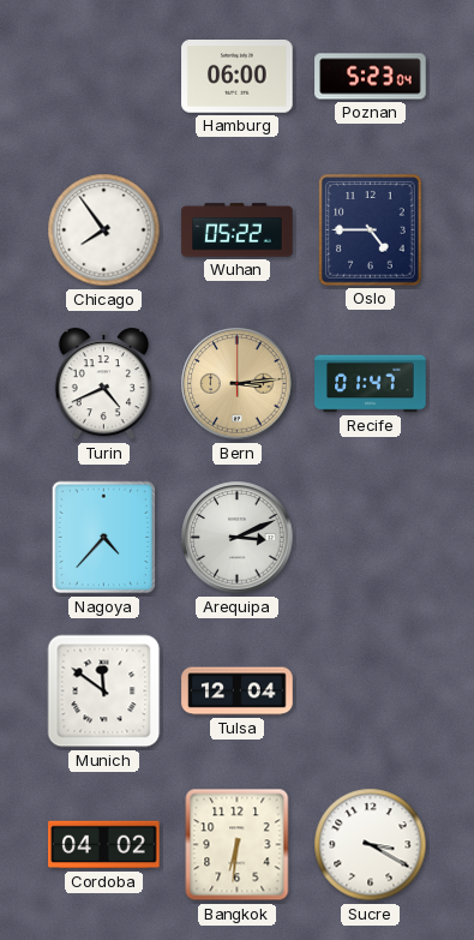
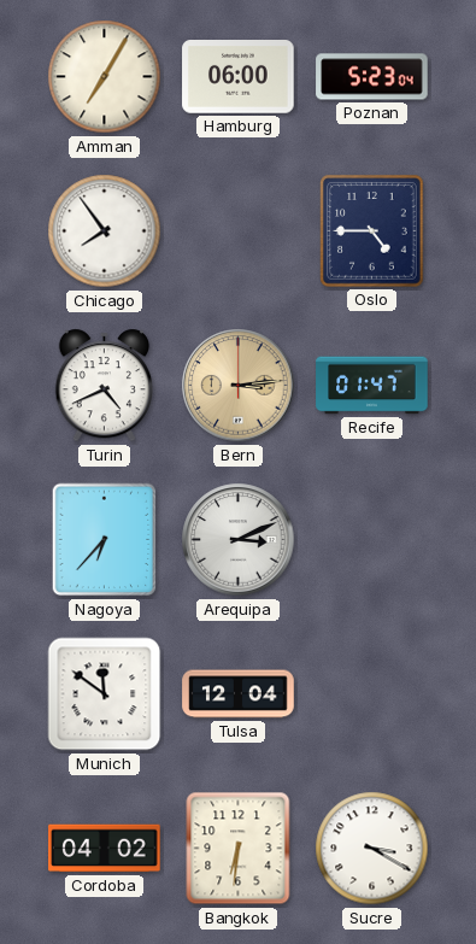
Amman: none -> 7:05
Wuhan: 05:22 -> none
Nagoya: 4:37 -> 6:37
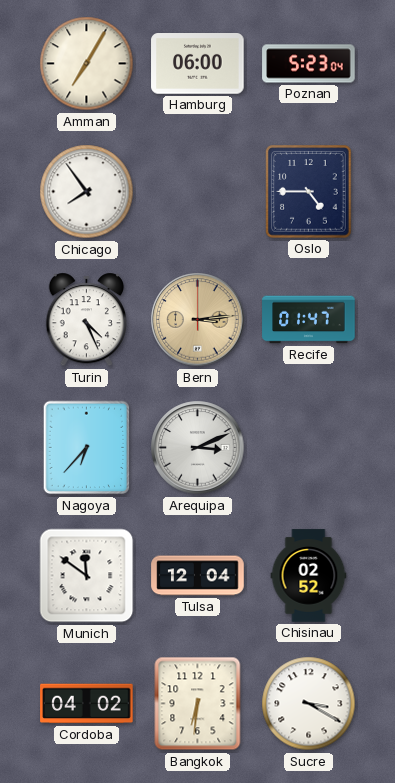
Turin: 4:41 -> 4:26
Chisinau: none -> 02:52
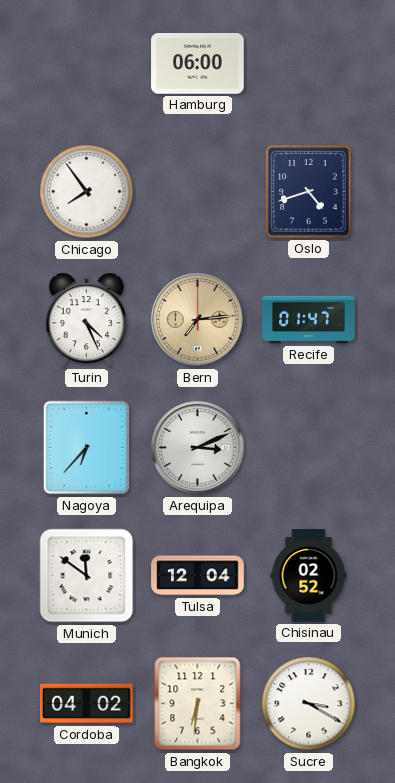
Amman: 7:05 -> none
Poznan: 5:23 -> none
Oslo: 4:45 -> 4:42
Bern: 3:14 -> 7:14
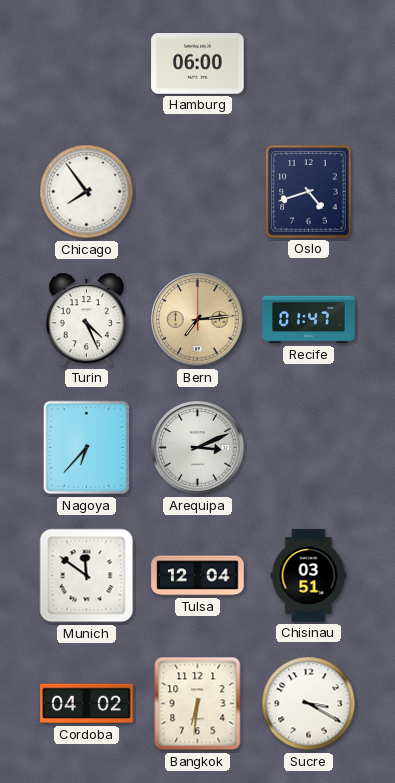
Chisinau: 02:52 -> 03:51
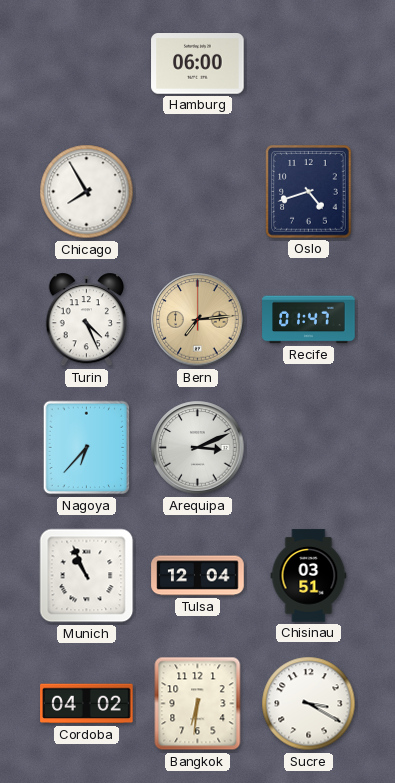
Chicago: 7:54 -> 7:55
Munich: 11:51 -> 10:56
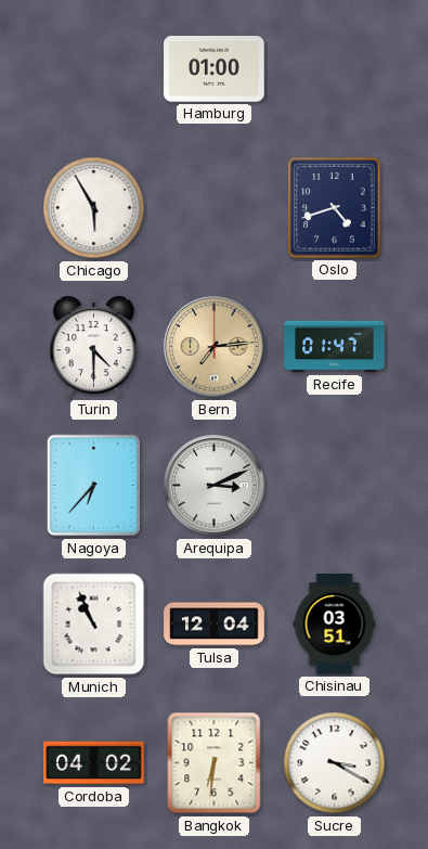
Hamburg: 06:00 -> 01:00
Chicago: 7:55 -> 5:55
Turin: 4:26 -> 4:30
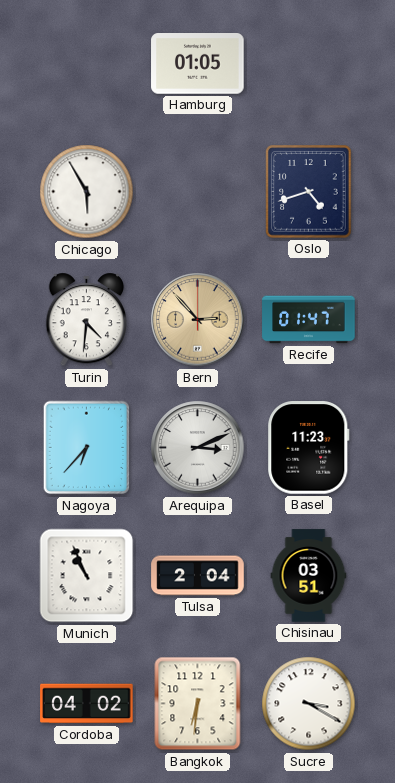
Hamburg: 01:00 -> 01:05
Turin: 4:30 -> 4:31
Bern: 7:14 -> 2:53
Basel: none -> 11:23
Tulsa: 12:04 -> 2:04
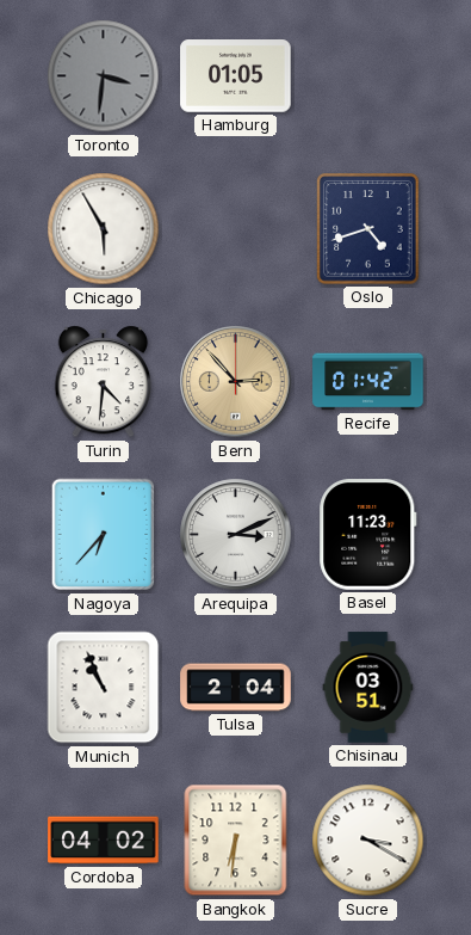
Toronto: none -> 3:31
Recife: 01:47 -> 01:42
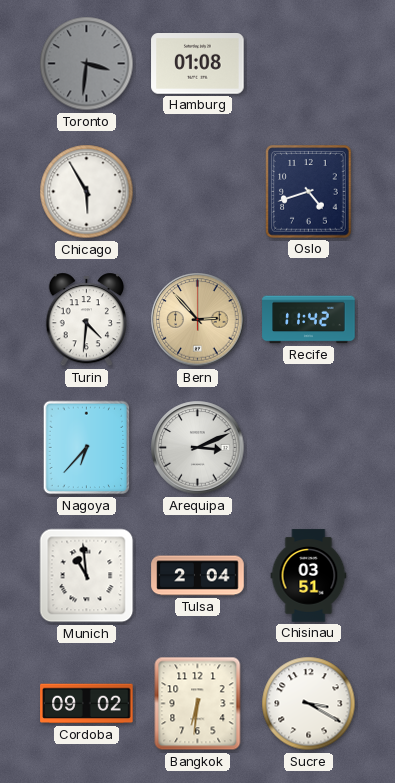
Hamburg: 01:05 -> 01:08
Recife: 01:42 -> 11:42
Basel: 11:23 -> none
Munich: 10:56 -> 10:59
Cordoba: 04:02 -> 09:02
